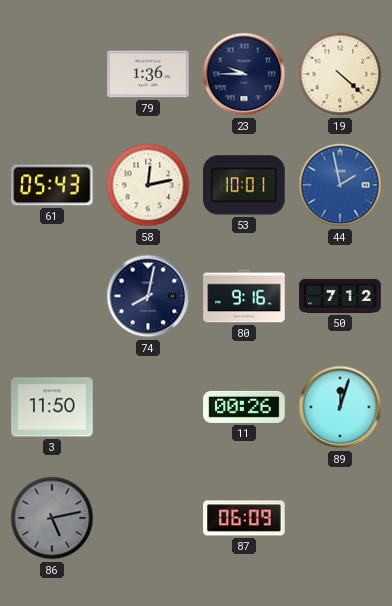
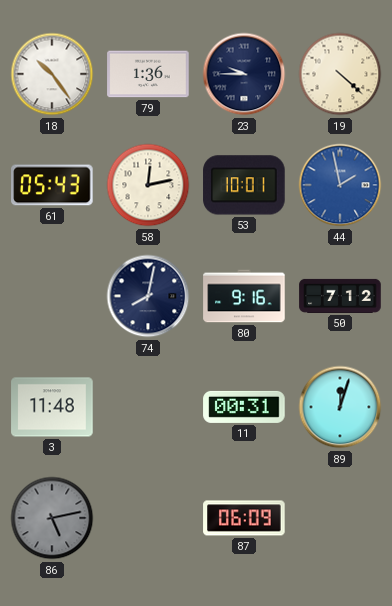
18: none -> 10:24
3: 11:50 -> 11:48
11: 00:26 -> 00:31
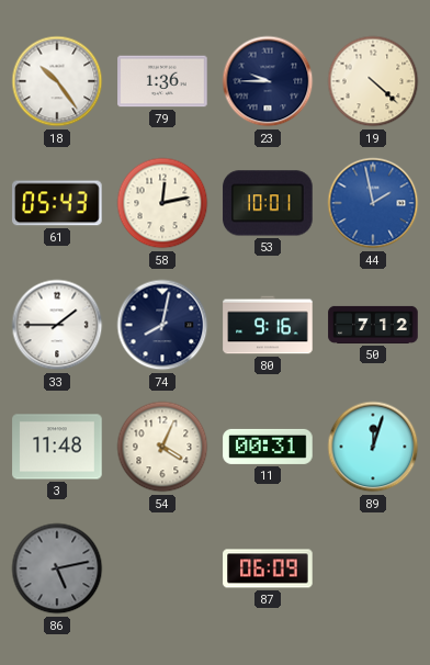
33: none -> 1:45
54: none -> 4:04
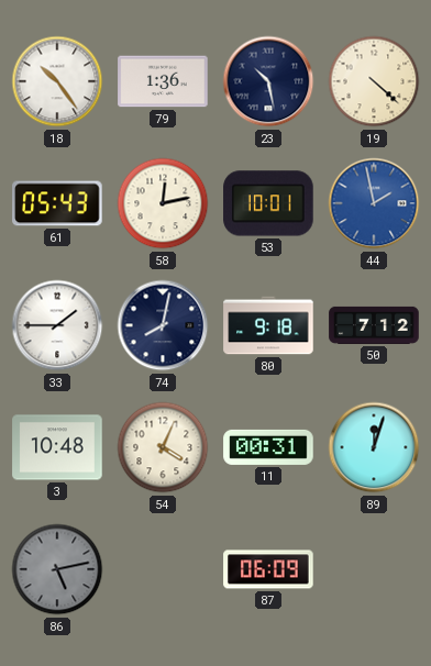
23: 9:45 -> 10:28
80: 9:16 -> 9:18
3: 11:48 -> 10:48
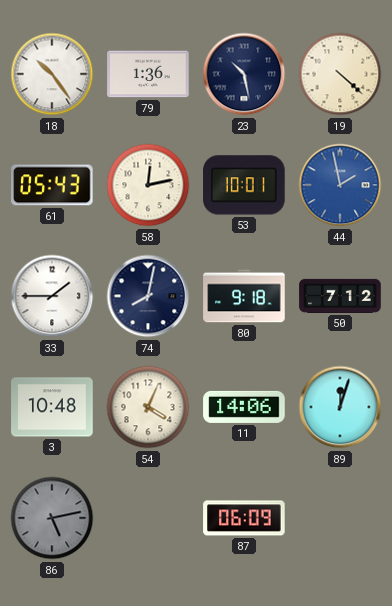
11: 00:31 -> 14:06
